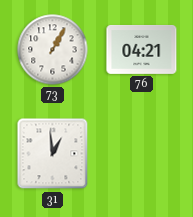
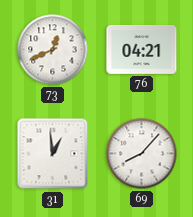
73: 1:05 -> 12:41
69: none -> 8:07
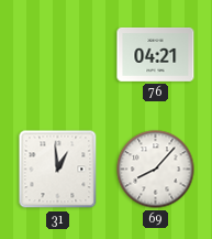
73: 12:41 -> none
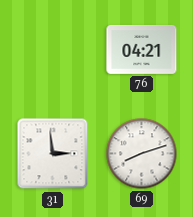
31: 12:59 -> 2:59
69: 8:07 -> 8:12
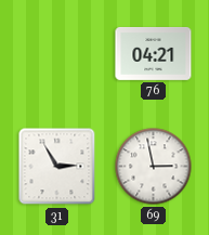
31: 2:59 -> 2:55
69: 8:12 -> 2:58
